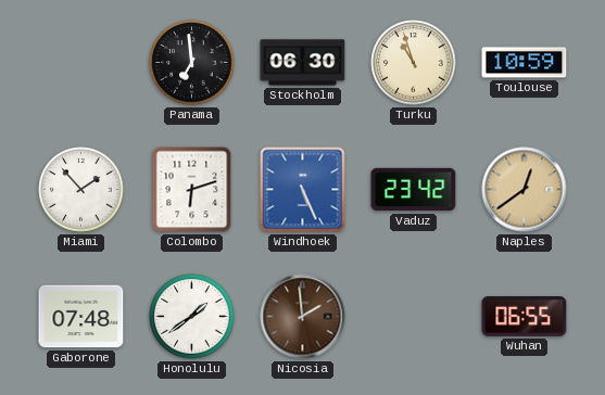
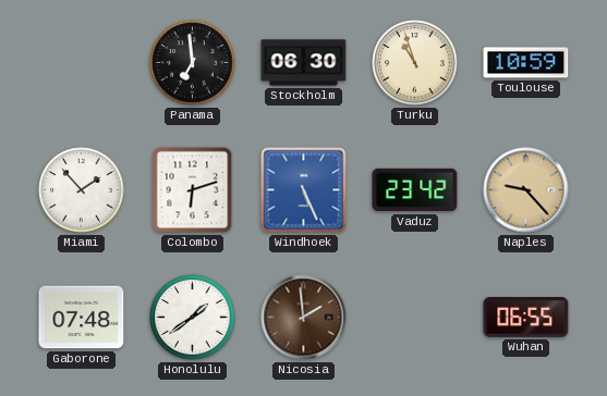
Naples: 12:39 -> 9:23
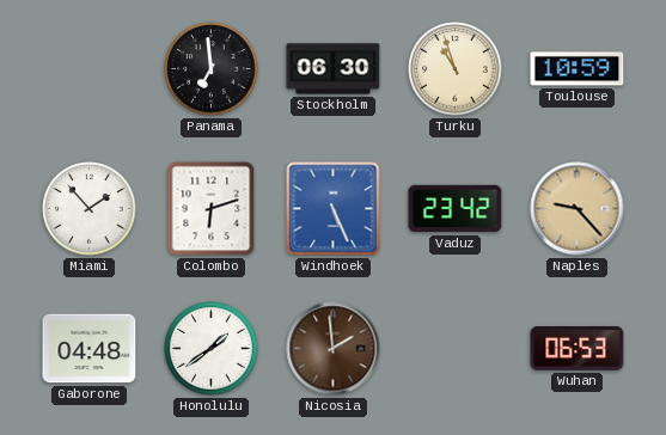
Gaborone: 07:48 -> 04:48
Wuhan: 06:55 -> 06:53
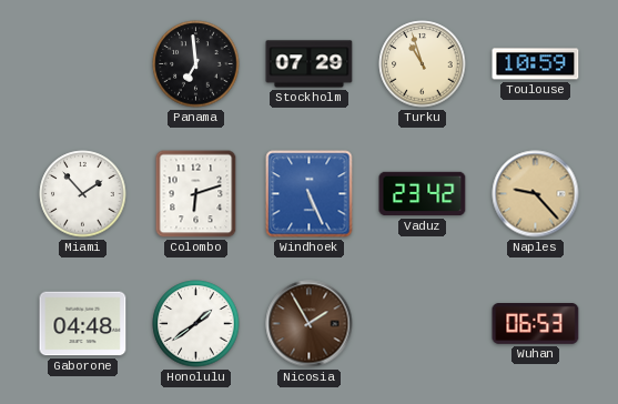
Stockholm: 06:30 -> 07:29
Nicosia: 1:59 -> 1:55
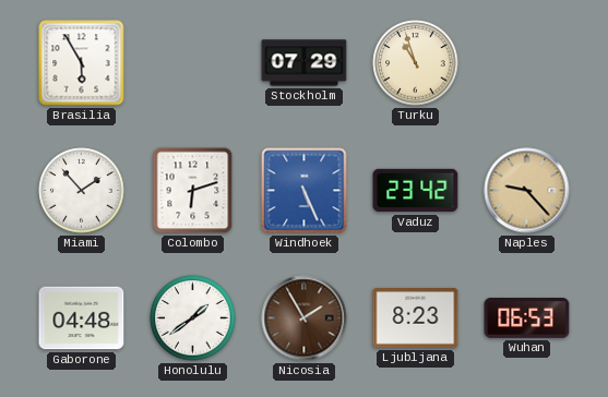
Brasilia: none -> 5:55
Panama: 6:59 -> none
Toulouse: 10:59 -> none
Ljubljana: none -> 8:23
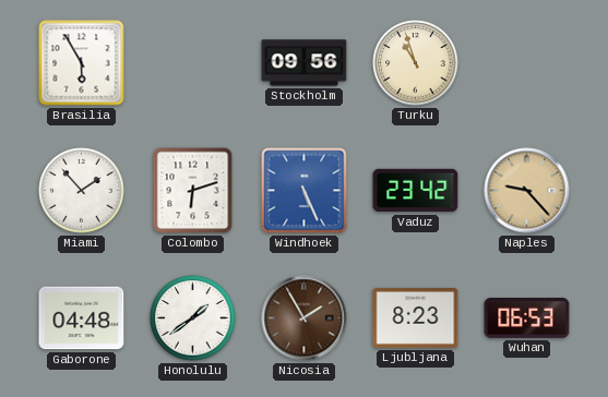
Stockholm: 07:29 -> 09:56
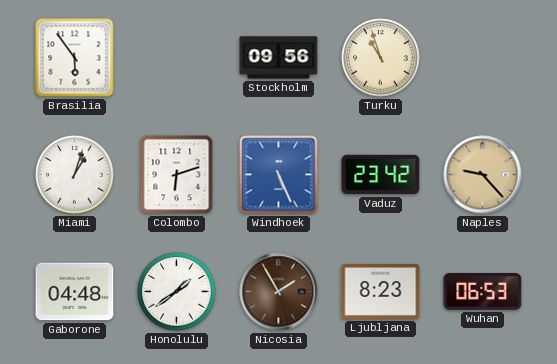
Brasilia: 5:55 -> 5:54
Miami: 1:53 -> 1:03
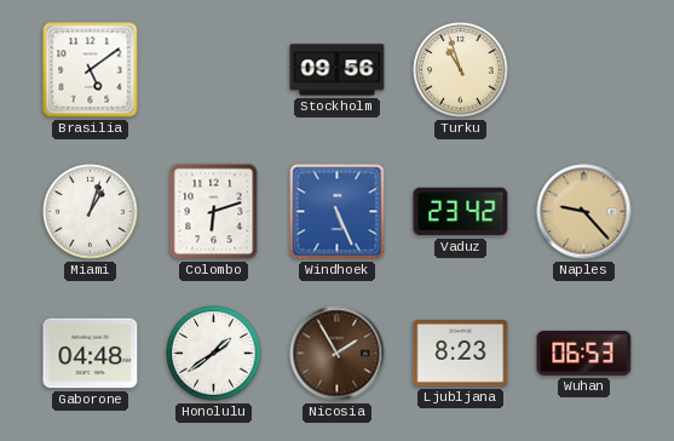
Brasilia: 5:54 -> 5:09
